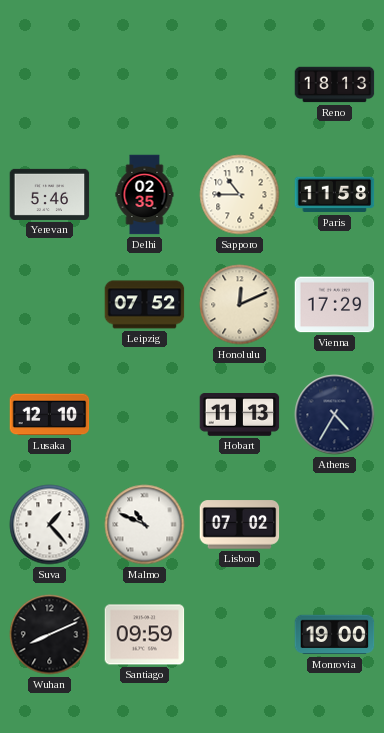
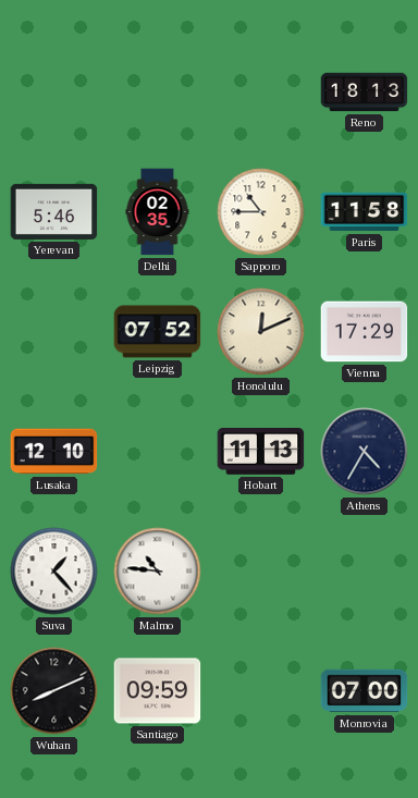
Malmo: 10:49 -> 10:46
Lisbon: 07:02 -> none
Monrovia: 19:00 -> 07:00
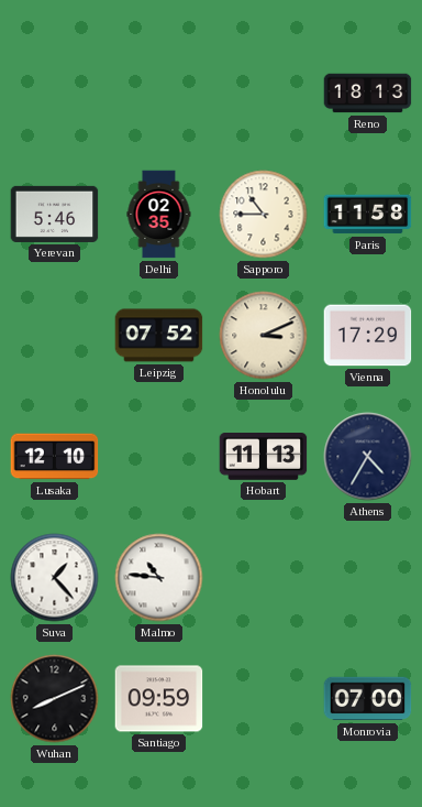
Honolulu: 12:11 -> 3:11
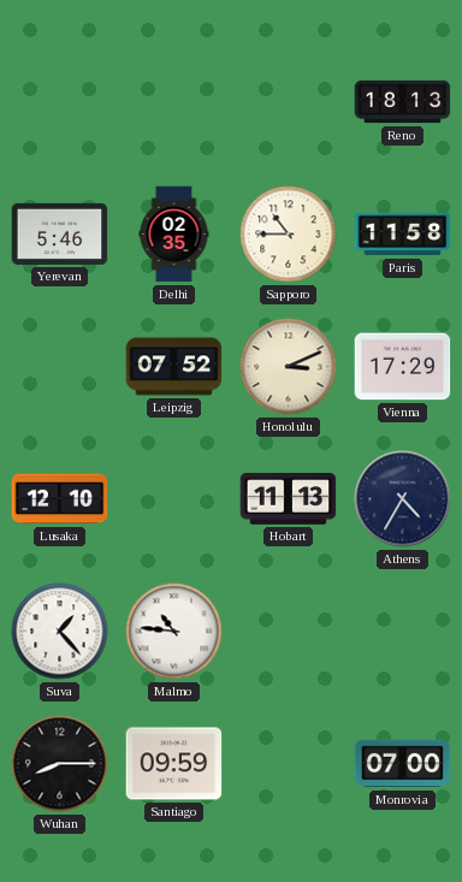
Wuhan: 8:11 -> 8:15
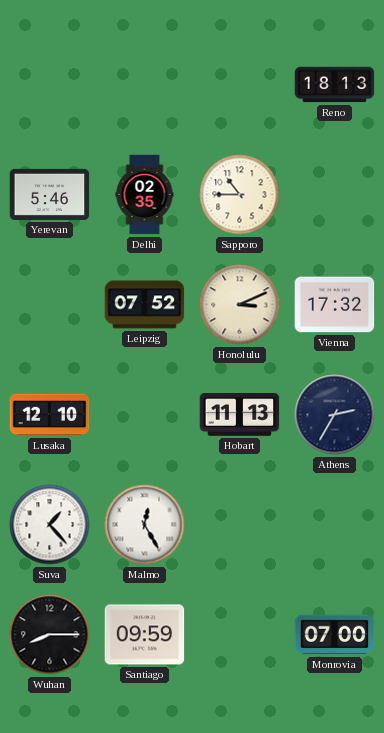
Paris: 11:58 -> none
Vienna: 17:29 -> 17:32
Athens: 4:35 -> 2:35
Malmo: 10:46 -> 12:25
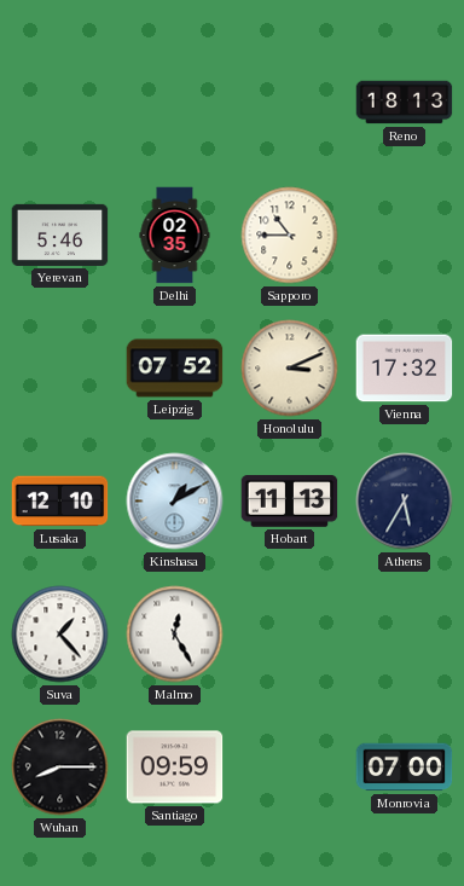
Kinshasa: none -> 1:10
Athens: 2:35 -> 5:35
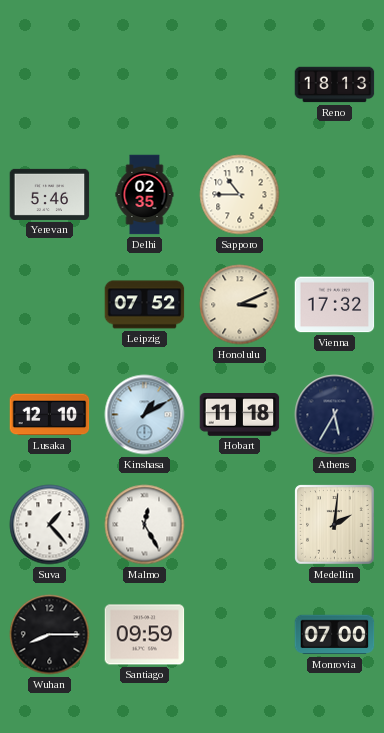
Hobart: 11:13 -> 11:18
Medellin: none -> 2:01
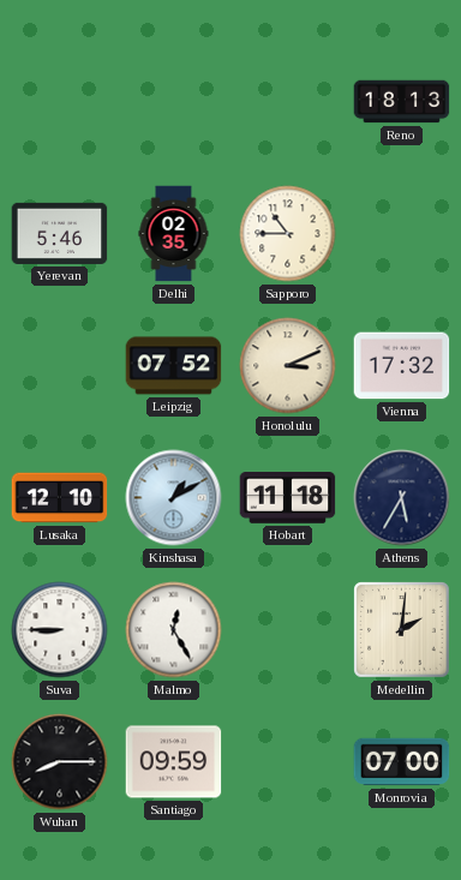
Suva: 1:23 -> 8:45
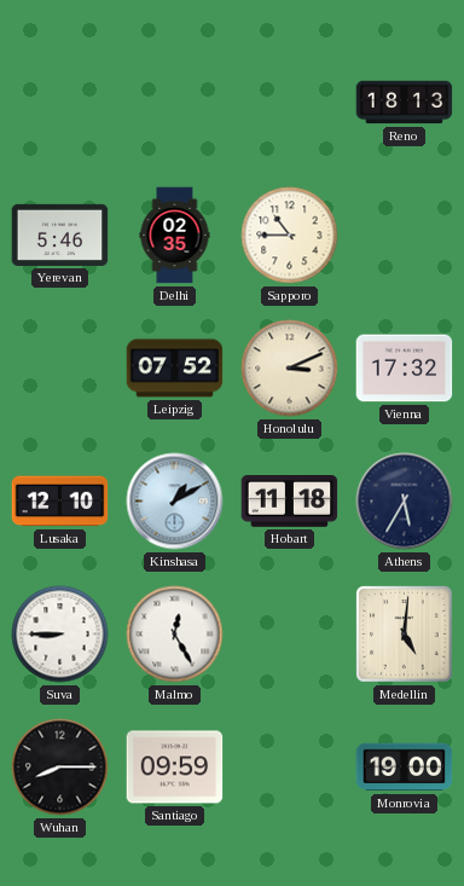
Medellin: 2:01 -> 5:01
Monrovia: 07:00 -> 19:00
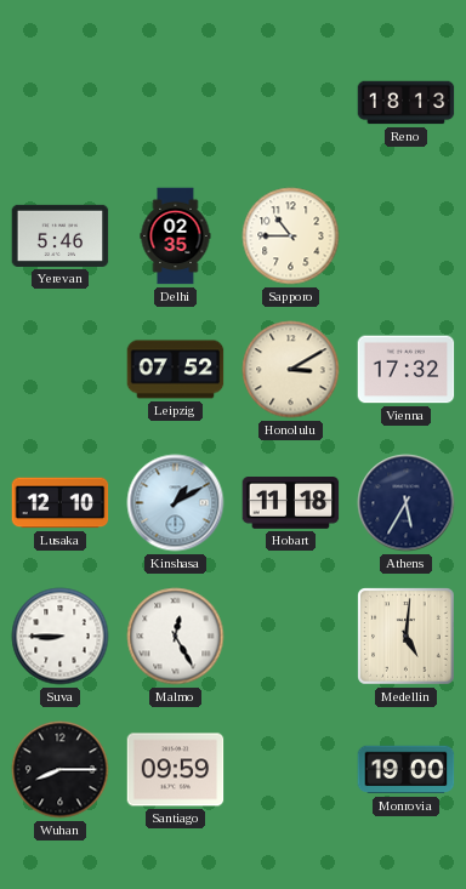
Honolulu: 3:11 -> 3:10
